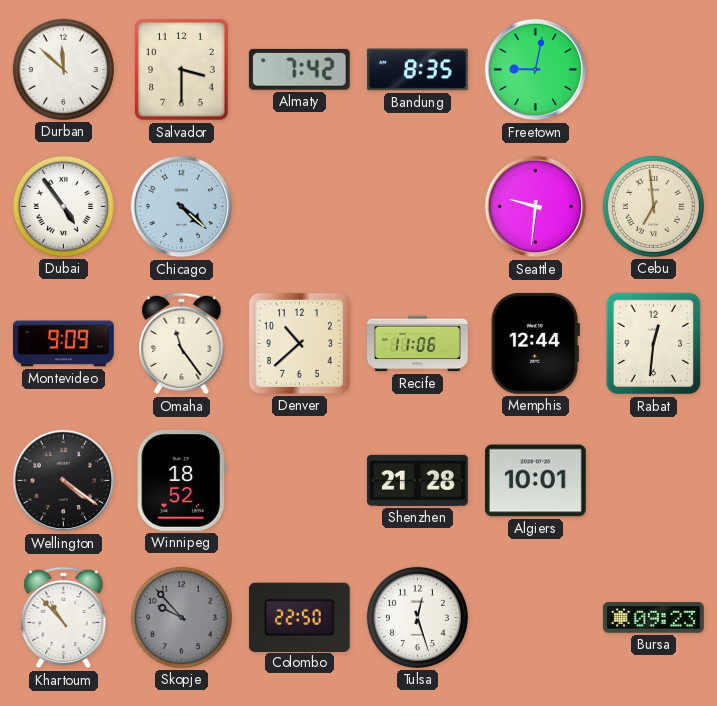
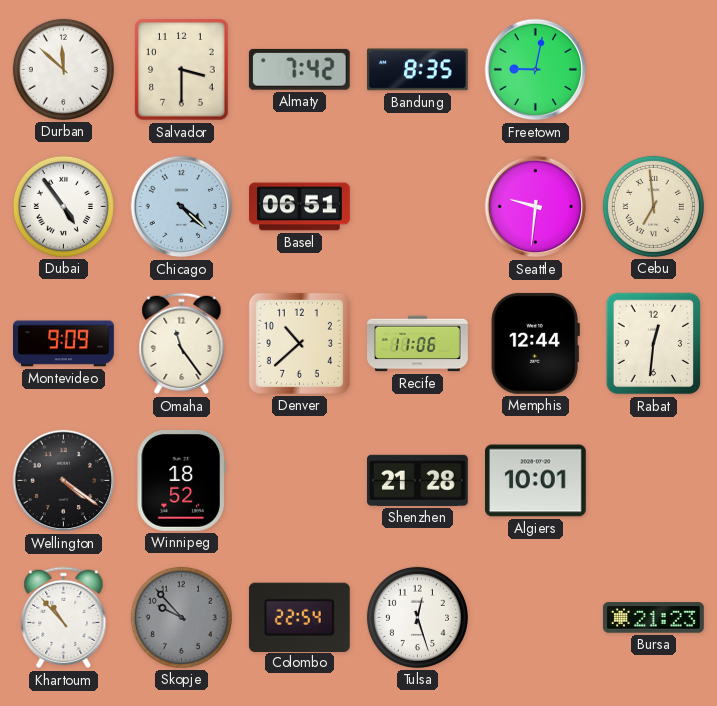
Basel: none -> 06:51
Colombo: 22:50 -> 22:54
Bursa: 09:23 -> 21:23
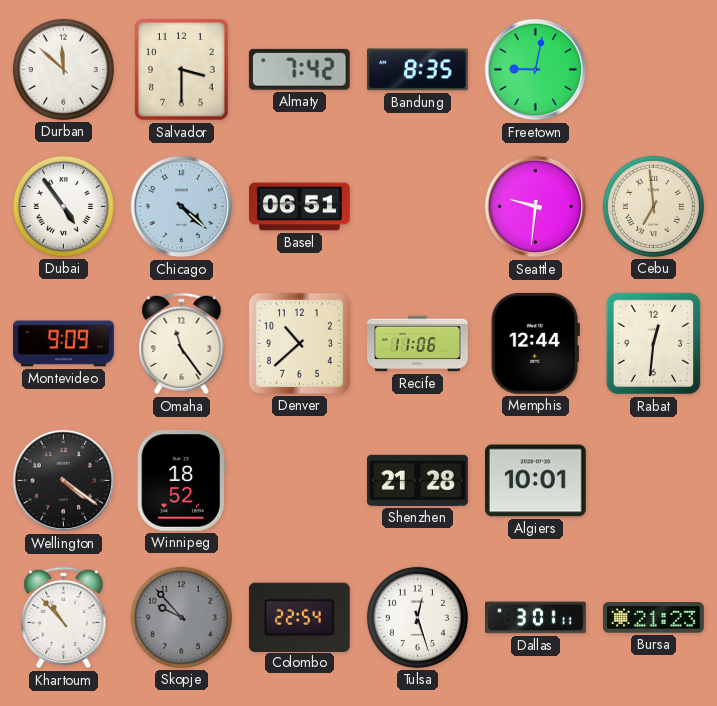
Dallas: none -> 3:01
